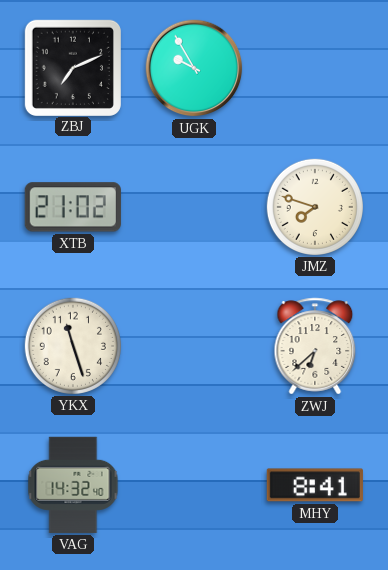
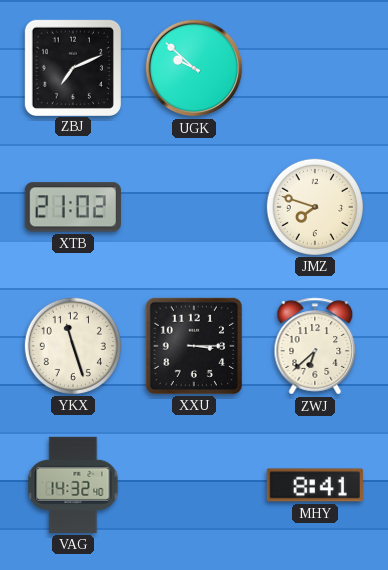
UGK: 9:55 -> 9:52
XXU: none -> 3:15
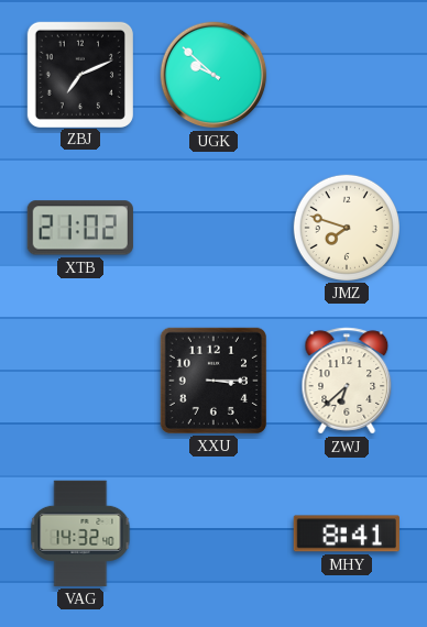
YKX: 11:27 -> none
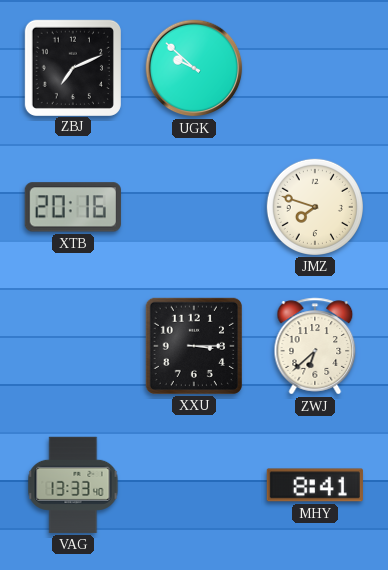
XTB: 21:02 -> 20:16
VAG: 14:32 -> 13:33
